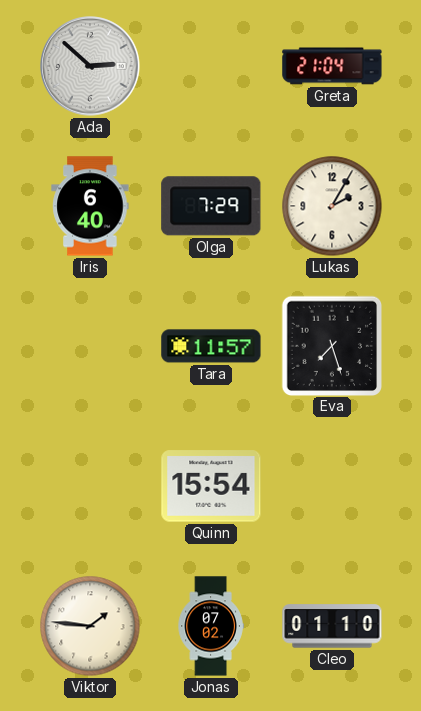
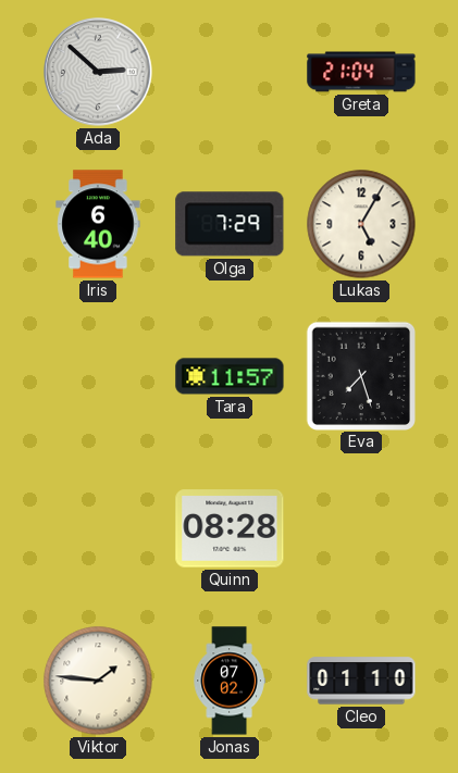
Lukas: 2:05 -> 5:05
Quinn: 15:54 -> 08:28
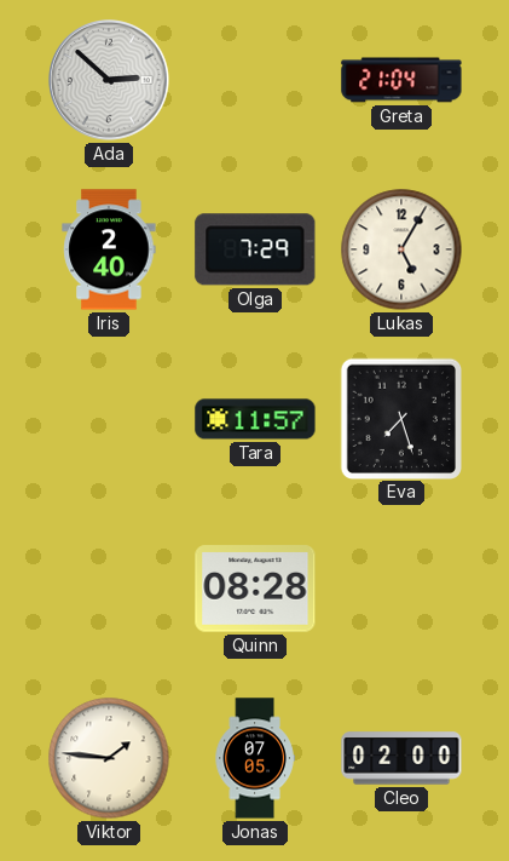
Iris: 6:40 -> 2:40
Jonas: 07:02 -> 07:05
Cleo: 01:10 -> 02:00
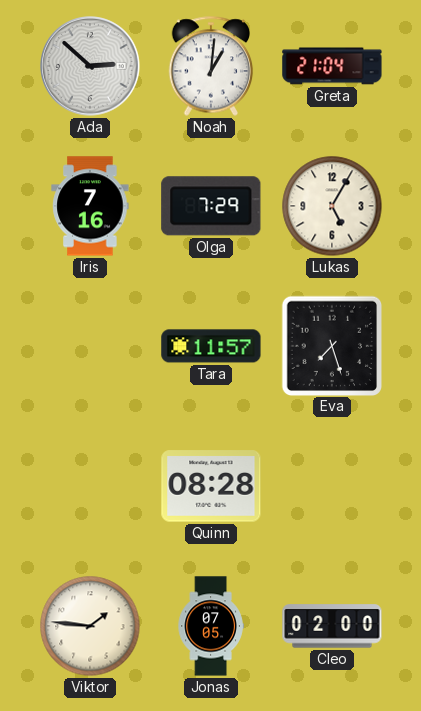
Noah: none -> 1:01
Iris: 2:40 -> 7:16
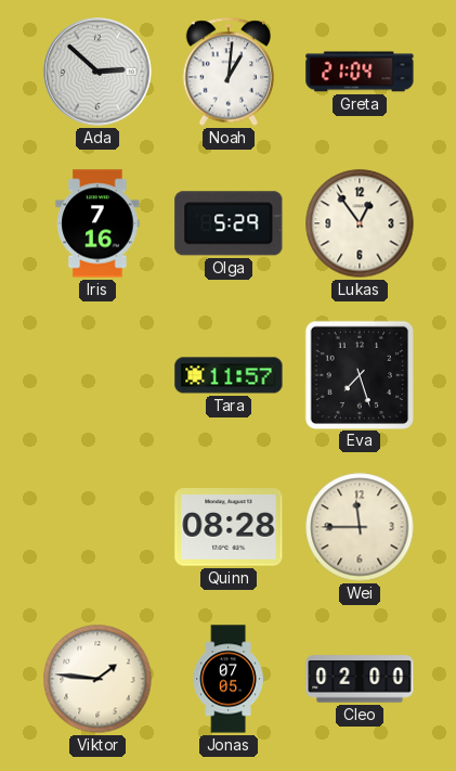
Olga: 7:29 -> 5:29
Lukas: 5:05 -> 12:54
Wei: none -> 11:45
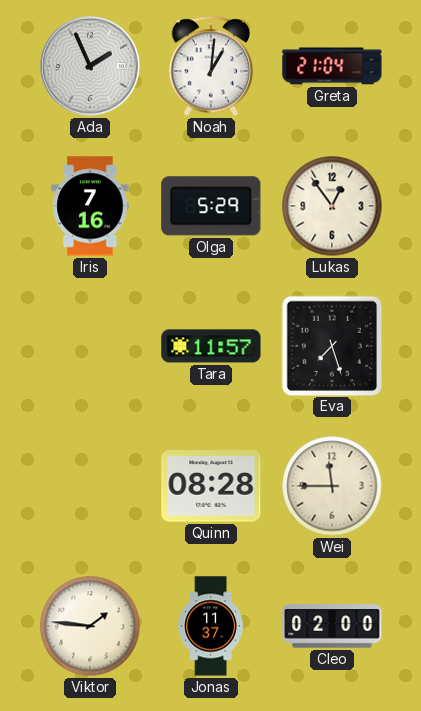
Ada: 2:52 -> 1:56
Jonas: 07:05 -> 11:37
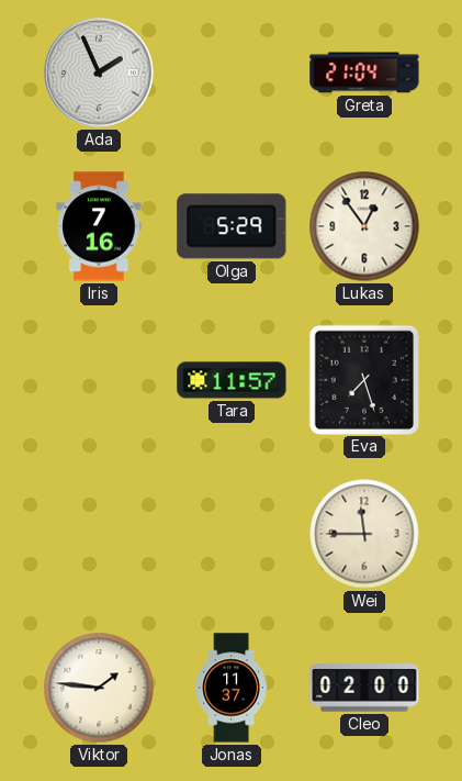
Noah: 1:01 -> none
Quinn: 08:28 -> none
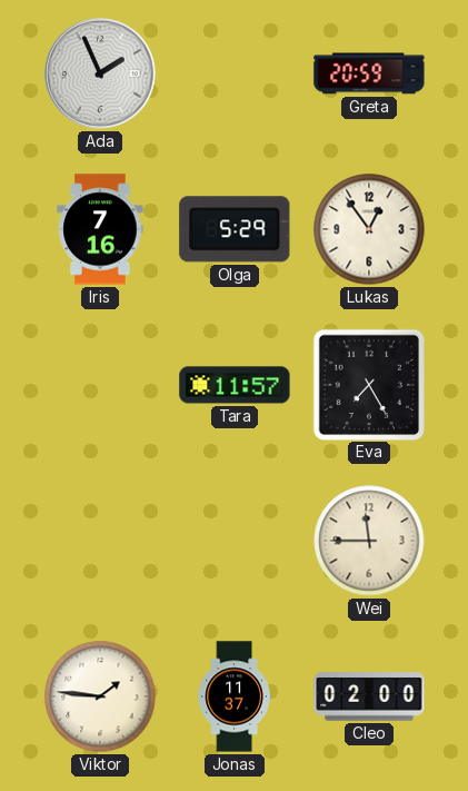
Greta: 21:04 -> 20:59
Eva: 7:27 -> 7:25
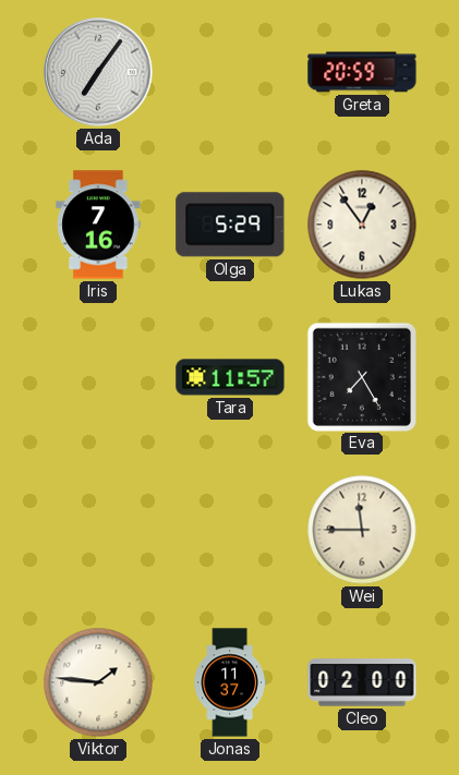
Ada: 1:56 -> 7:06
